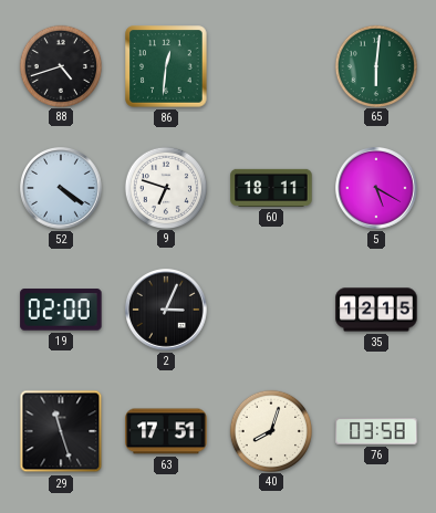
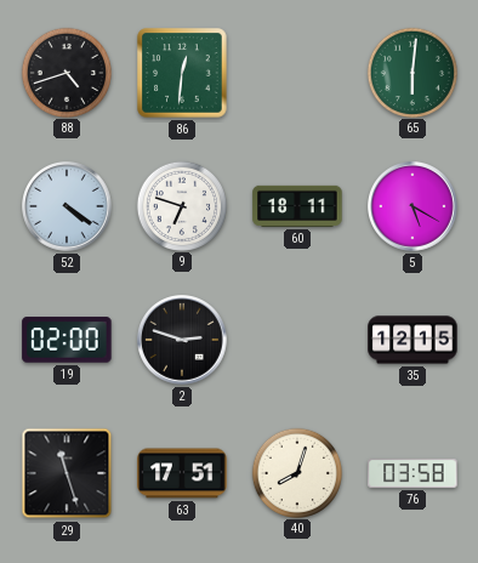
2: 3:04 -> 2:48
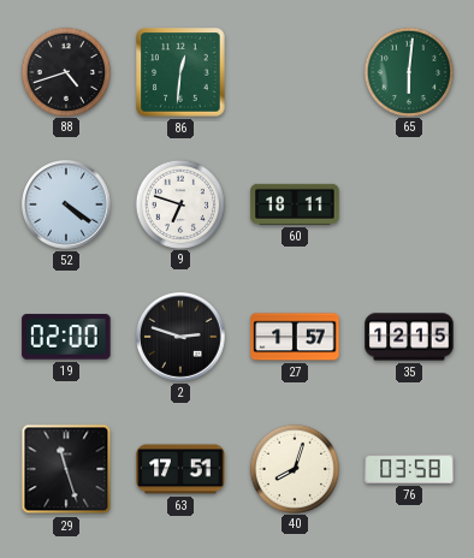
5: 5:20 -> none
27: none -> 1:57
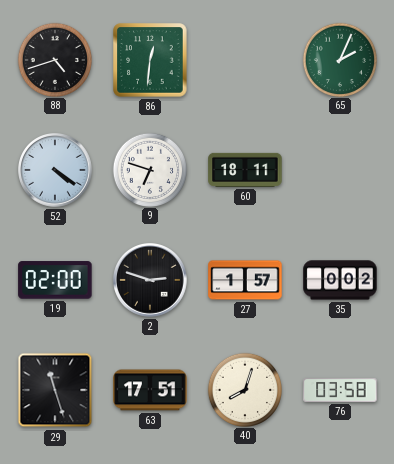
65: 6:01 -> 2:04
35: 12:15 -> 0:02
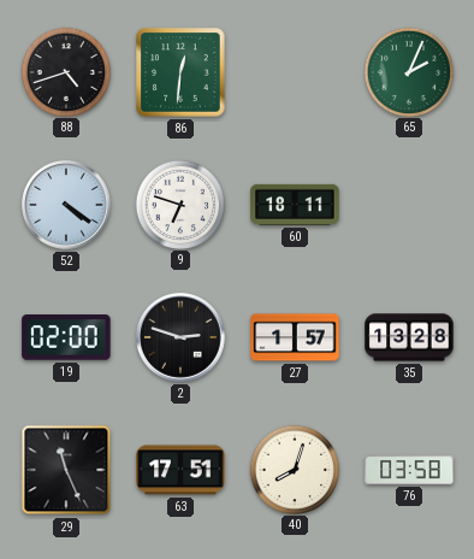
35: 0:02 -> 13:28
29: 11:27 -> 11:26
